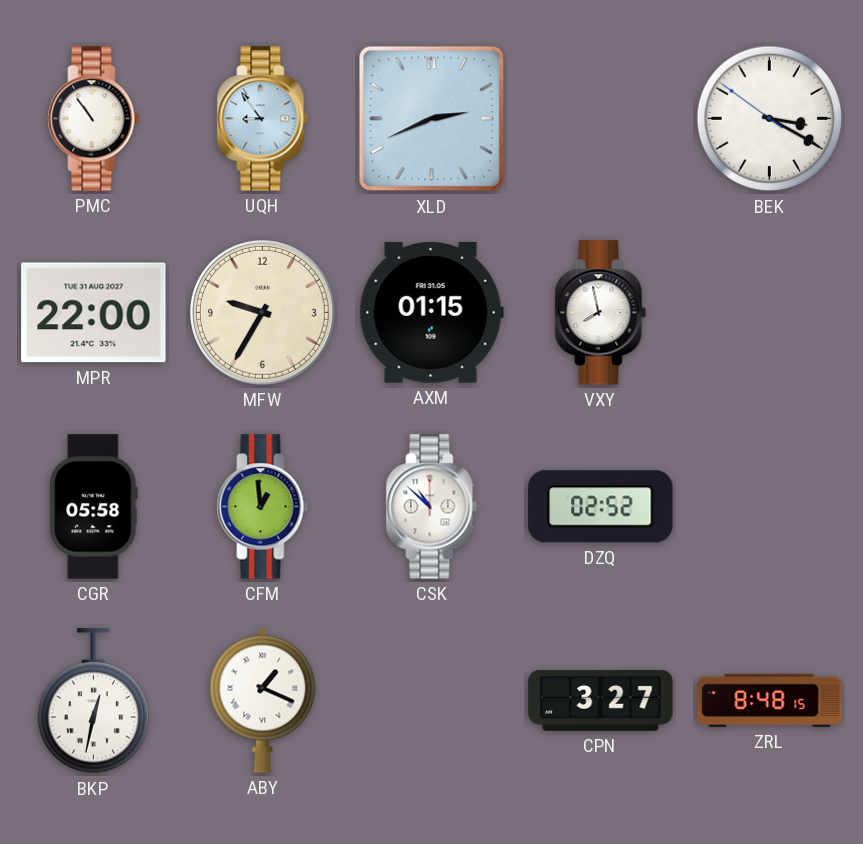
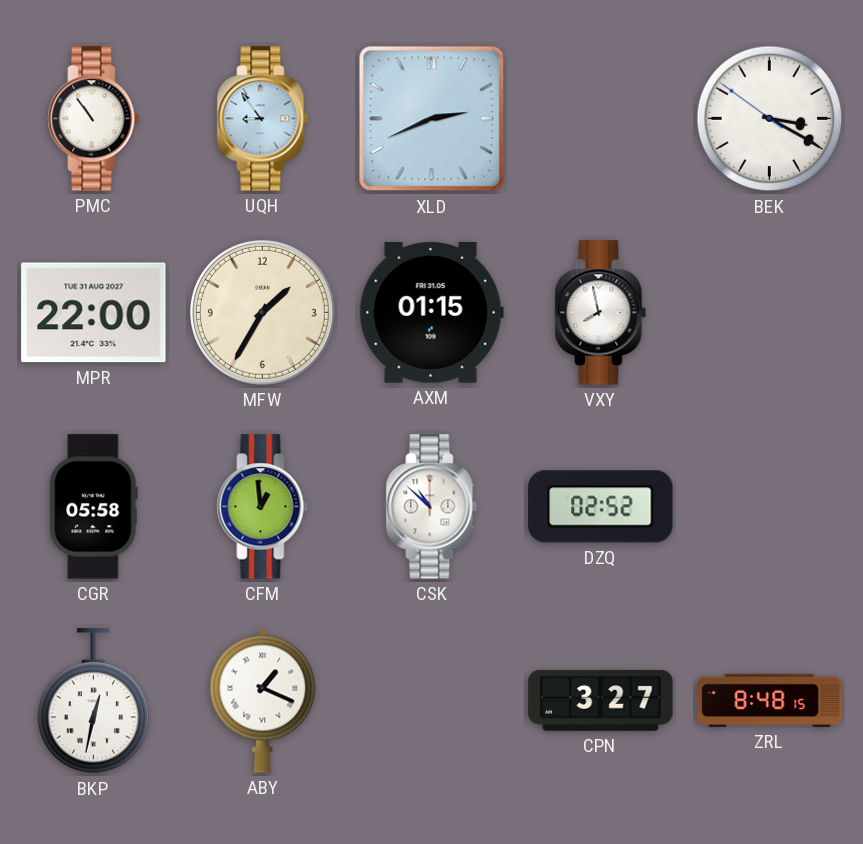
MFW: 9:35 -> 1:35
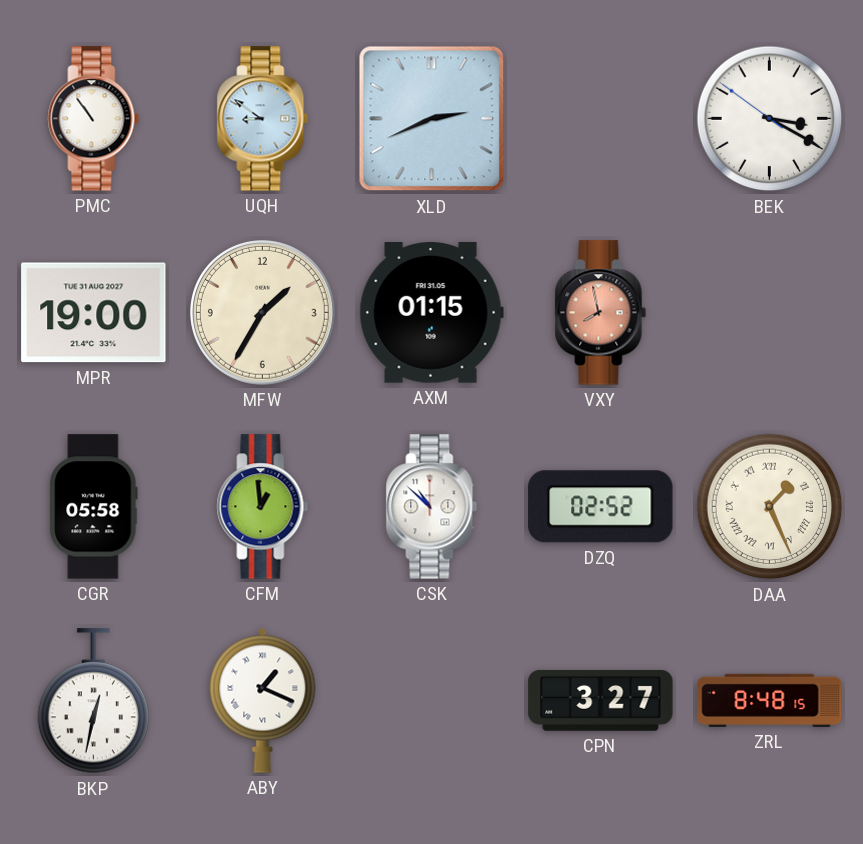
UQH: 8:54 -> 8:51
MPR: 22:00 -> 19:00
VXY dial: white -> salmon
DAA: none -> 1:26
